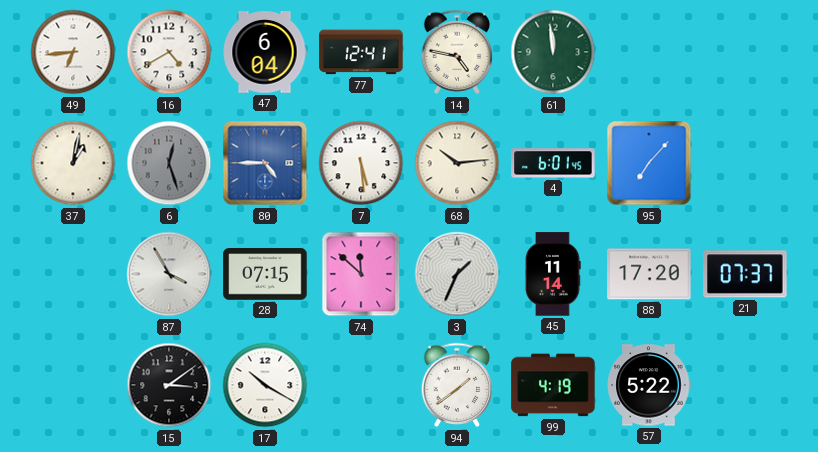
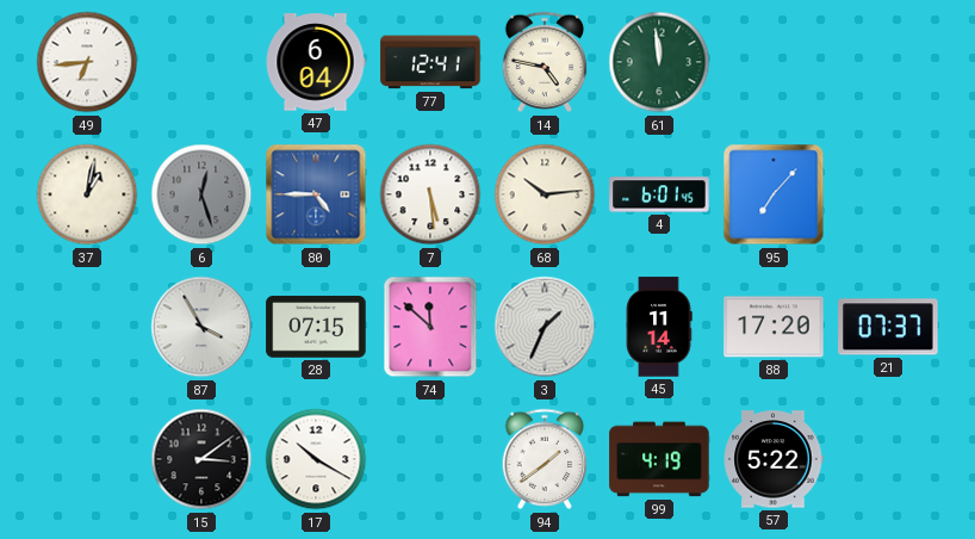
16: 4:40 -> none
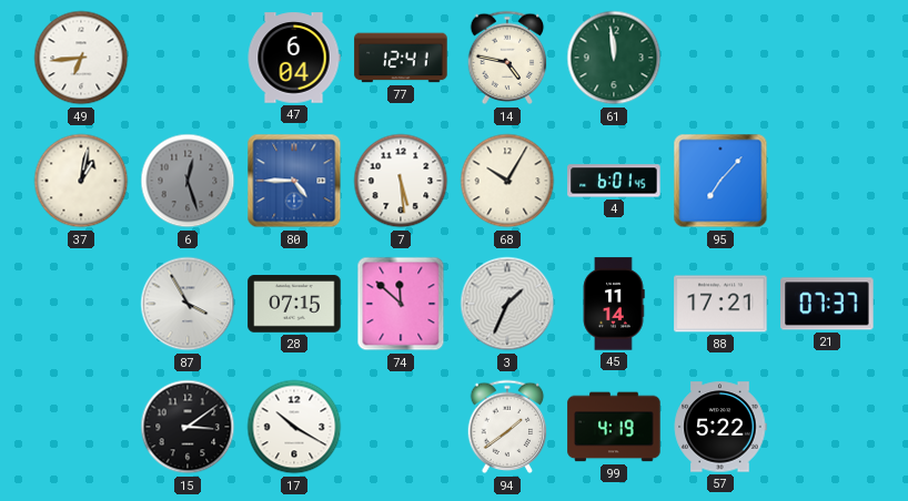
68: 10:14 -> 10:05
88: 17:20 -> 17:21
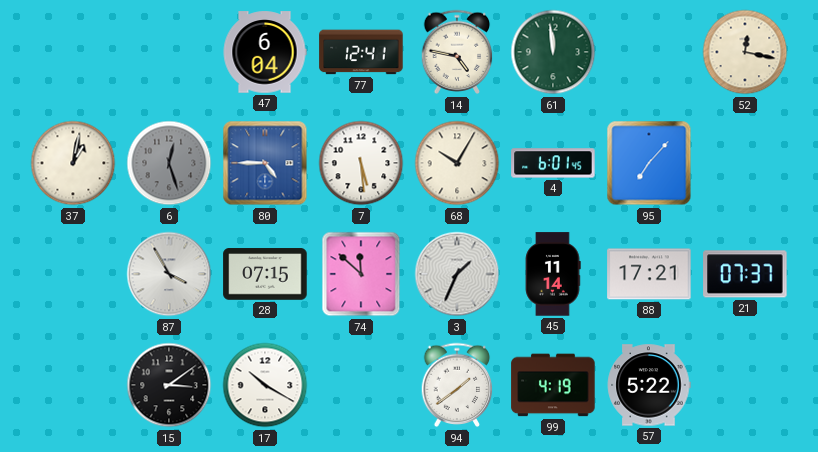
49: 6:44 -> none
52: none -> 12:17
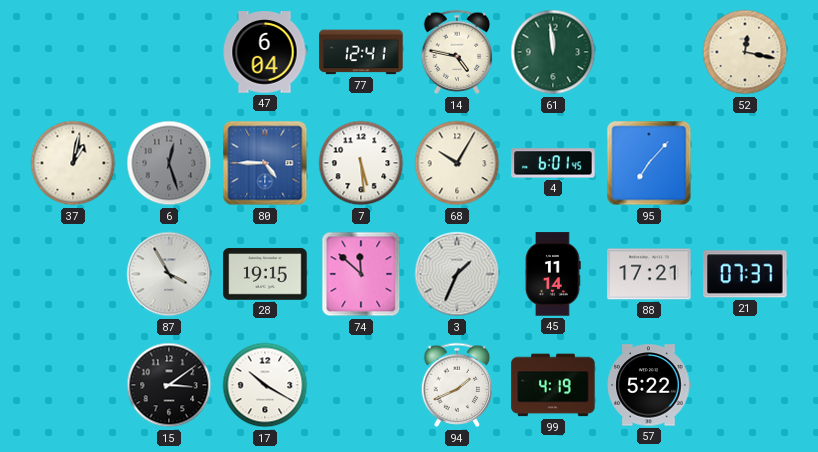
28: 07:15 -> 19:15
94: 1:39 -> 1:41
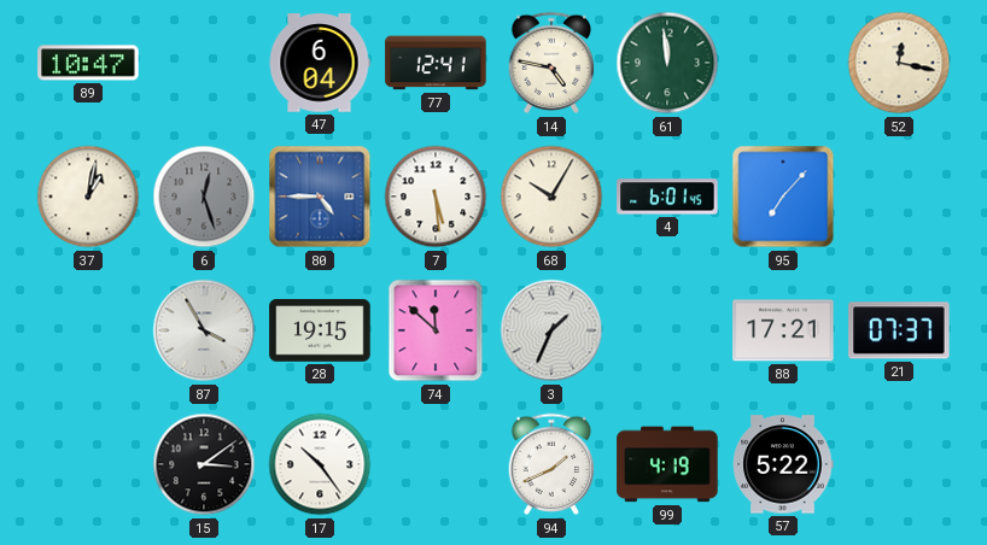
89: none -> 10:47
45: 11:14 -> none
17: 10:20 -> 10:24
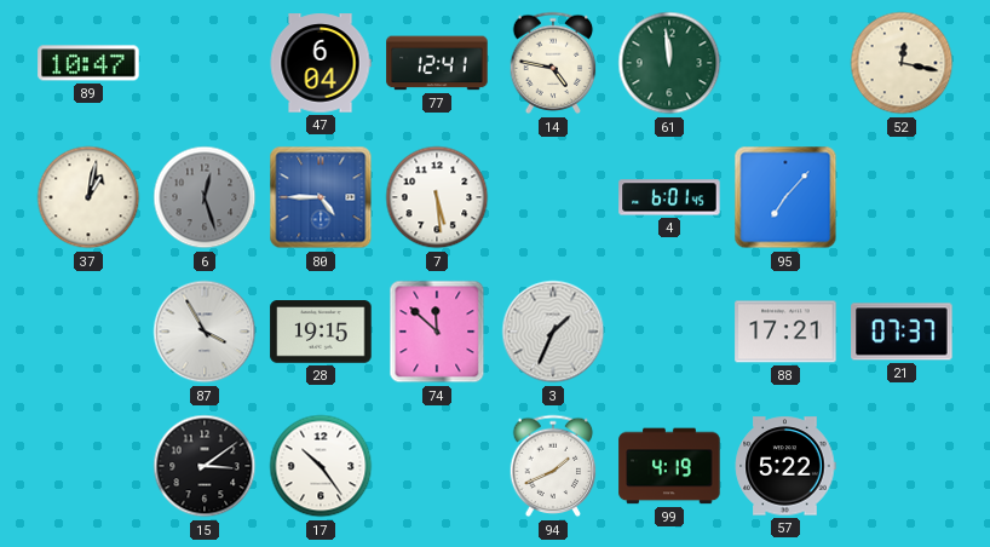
68: 10:05 -> none
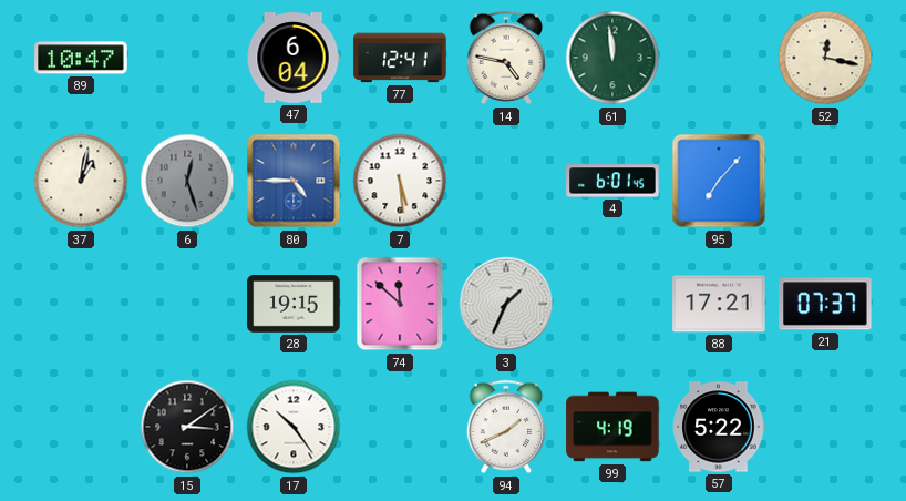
87: 3:55 -> none
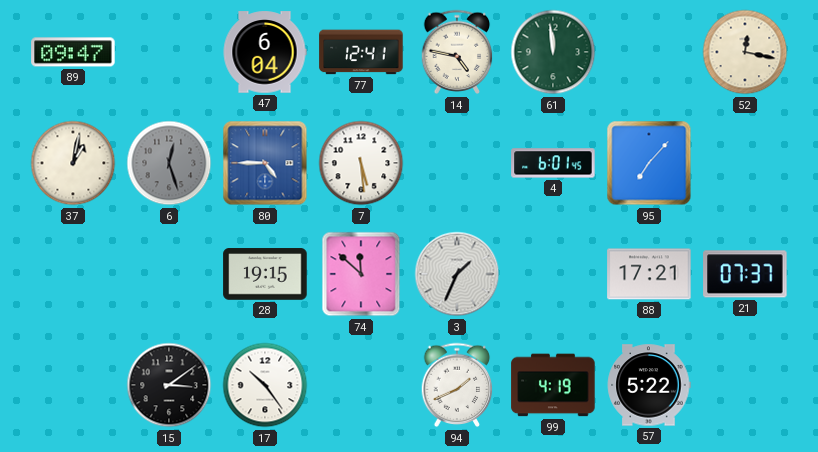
89: 10:47 -> 09:47
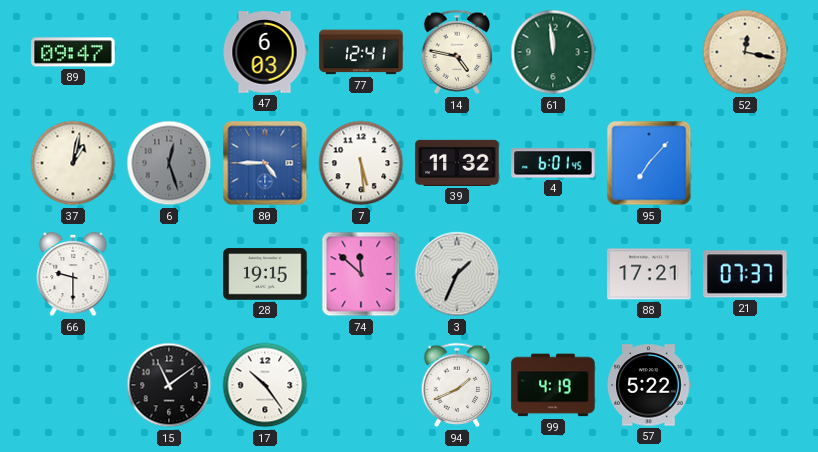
47: 6:04 -> 6:03
39: none -> 11:32
66: none -> 9:30
15: 3:09 -> 11:09
